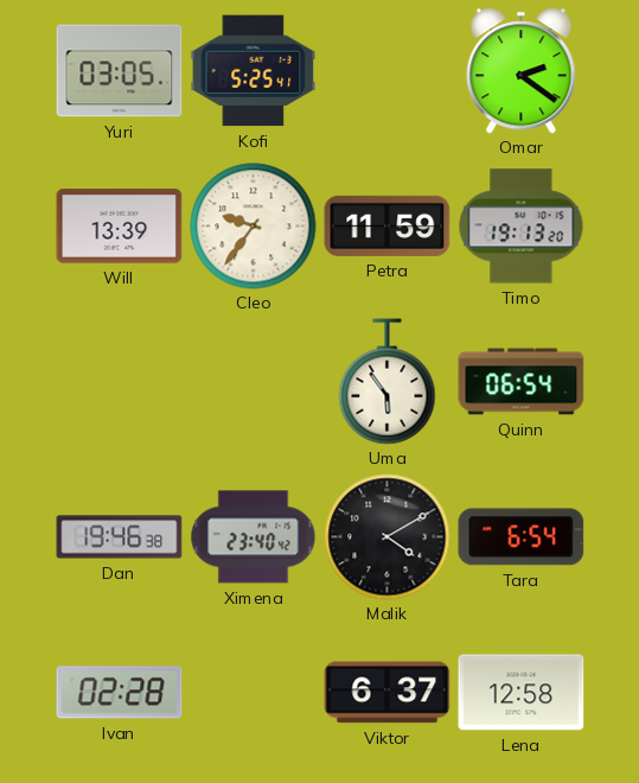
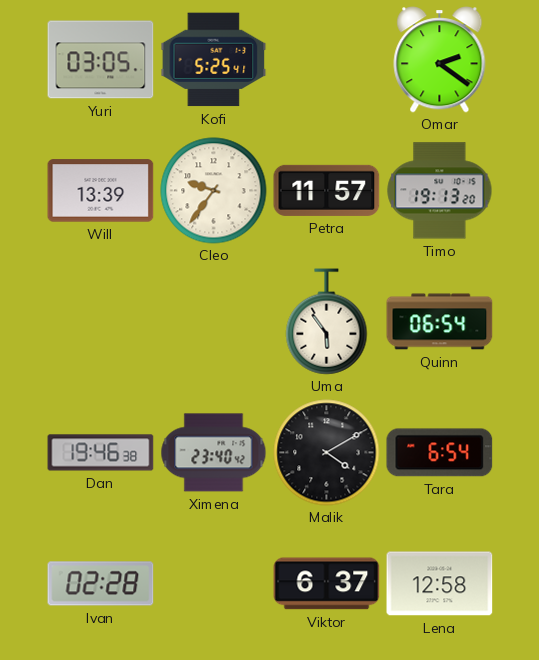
Petra: 11:59 -> 11:57
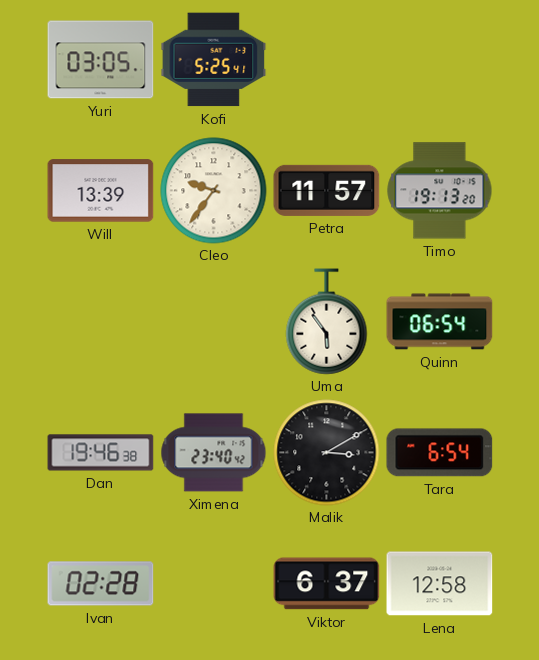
Omar: 2:21 -> none
Malik: 4:10 -> 3:10
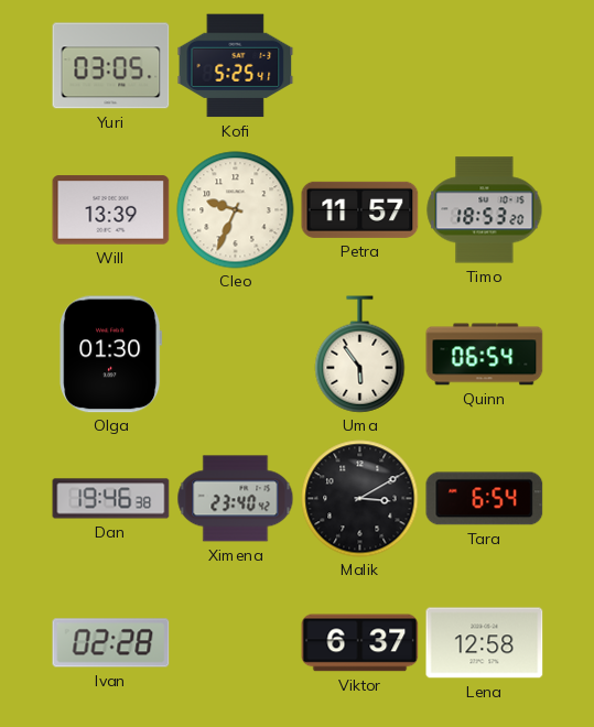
Cleo: 9:36 -> 9:34
Timo: 19:13 -> 18:53
Olga: none -> 01:30
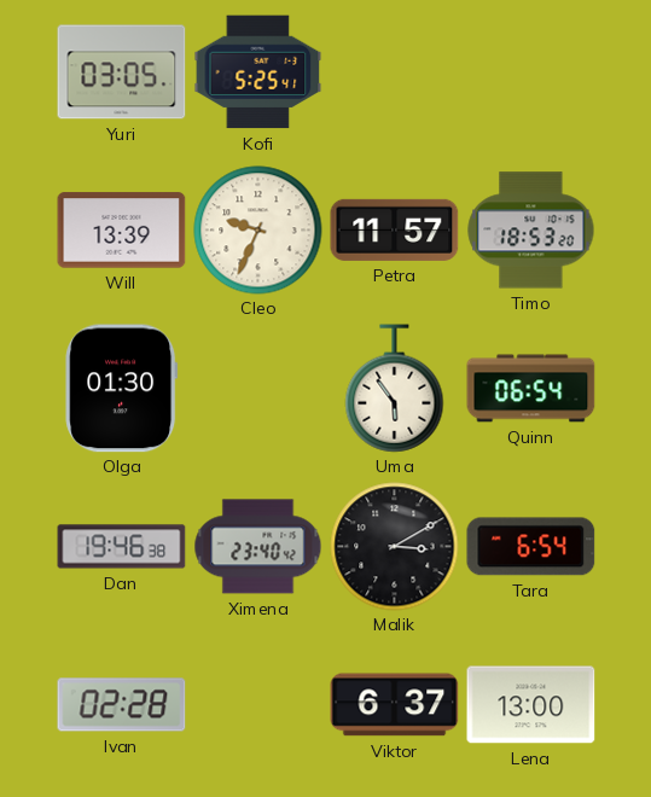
Lena: 12:58 -> 13:00
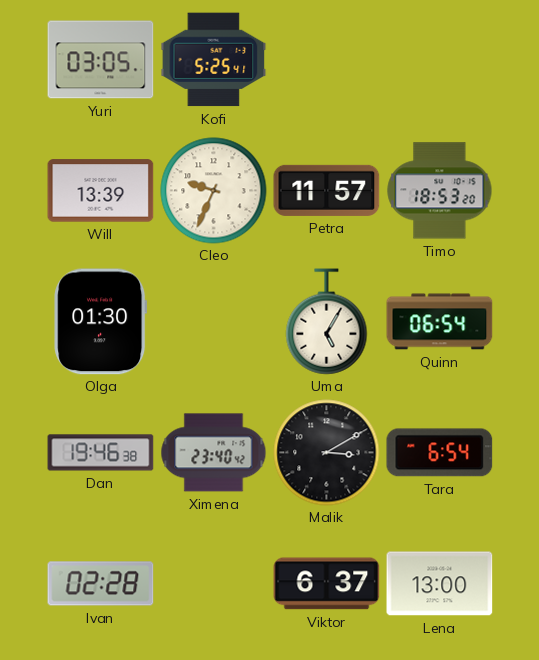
Uma: 5:54 -> 5:05
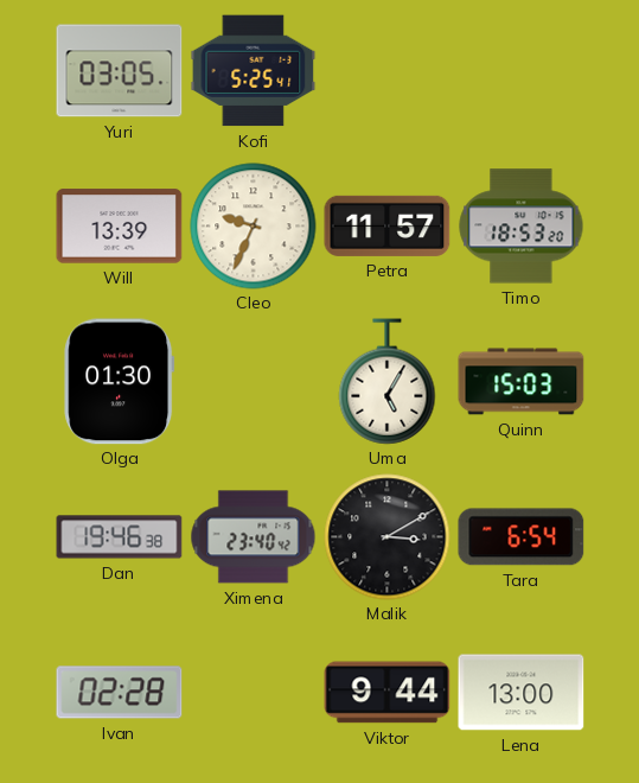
Quinn: 06:54 -> 15:03
Viktor: 6:37 -> 9:44
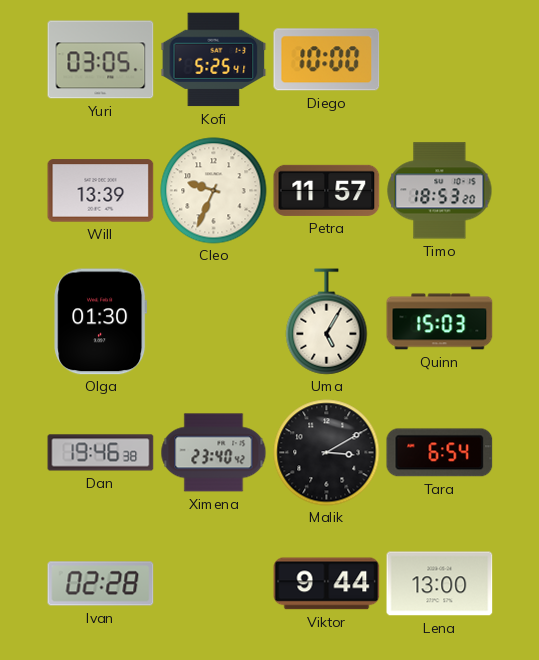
Diego: none -> 10:00
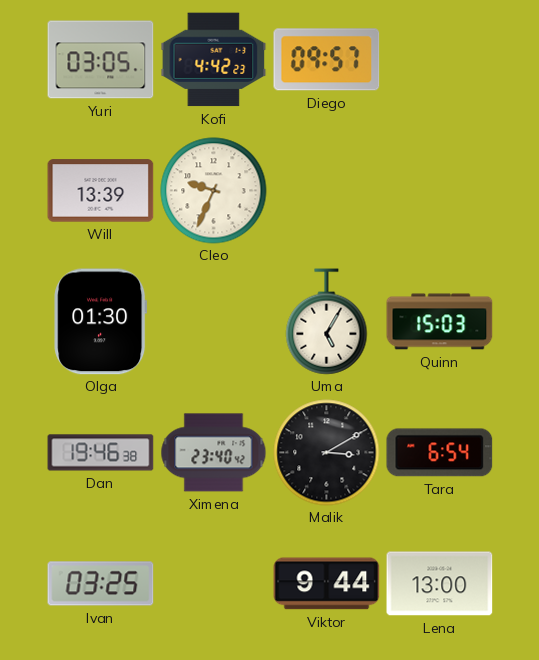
Kofi: 5:25 -> 4:42
Diego: 10:00 -> 09:57
Petra: 11:57 -> none
Timo: 18:53 -> none
Ivan: 02:28 -> 03:25
